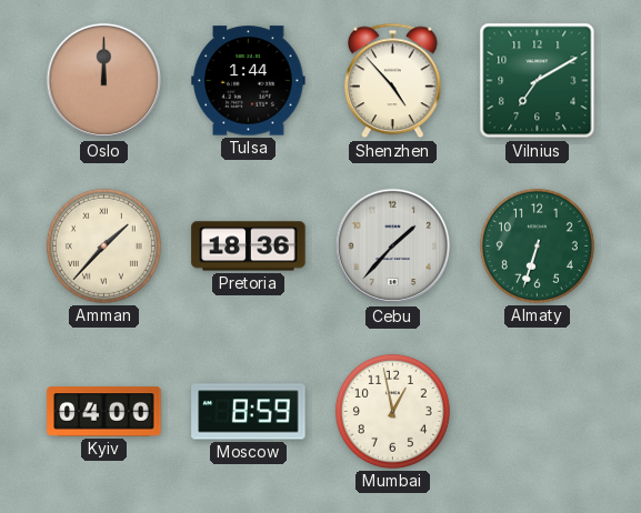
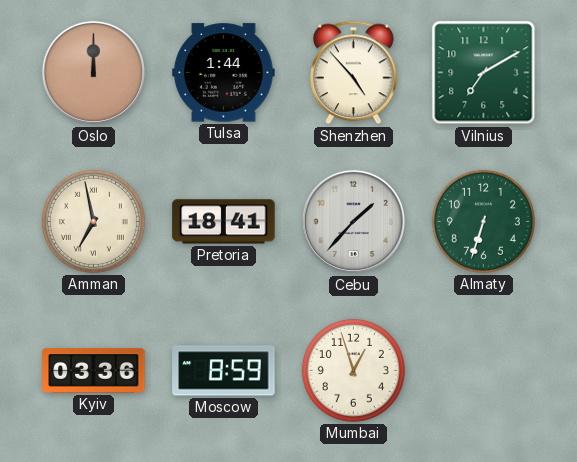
Amman: 1:37 -> 6:58
Pretoria: 18:36 -> 18:41
Kyiv: 04:00 -> 03:36
Mumbai: 12:58 -> 12:57
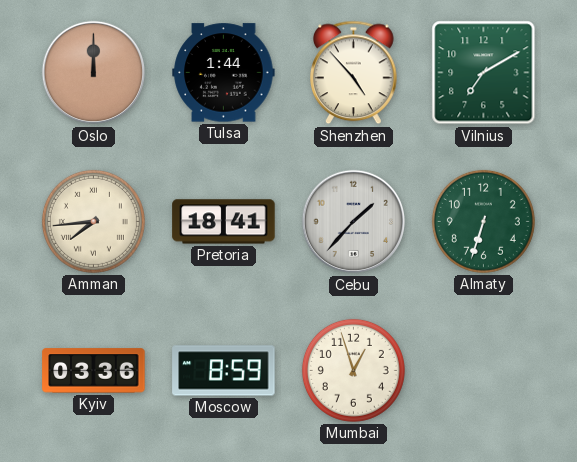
Amman: 6:58 -> 7:44
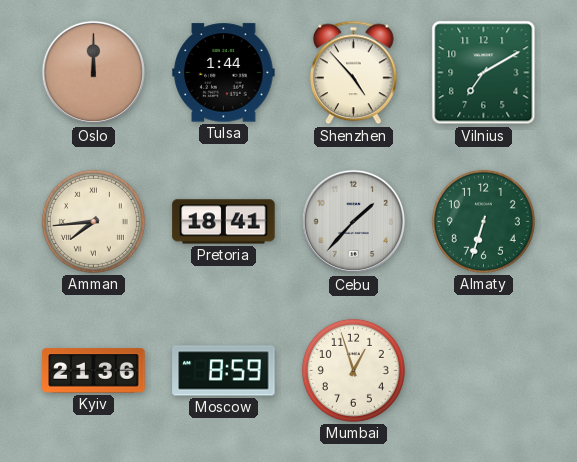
Kyiv: 03:36 -> 21:36
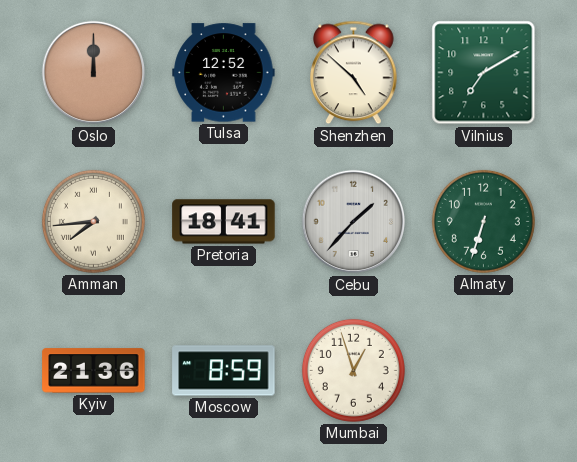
Tulsa: 1:44 -> 12:52
Shenzhen: 4:53 -> 4:52
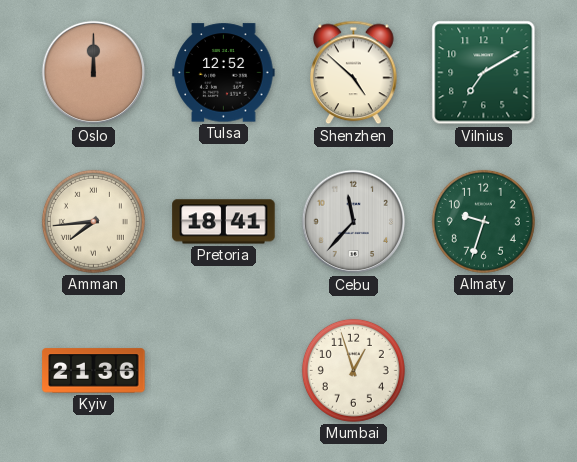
Cebu: 1:37 -> 11:37
Almaty: 6:33 -> 9:33
Moscow: 8:59 -> none
